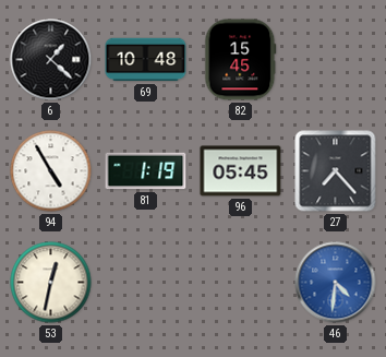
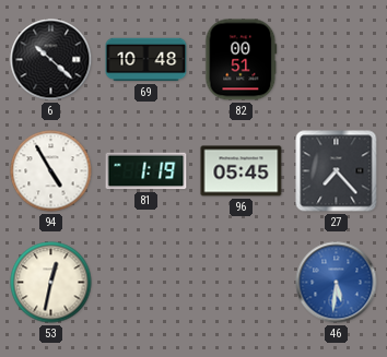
6: 1:22 -> 10:22
82: 15:45 -> 00:51
46: 4:31 -> 5:31
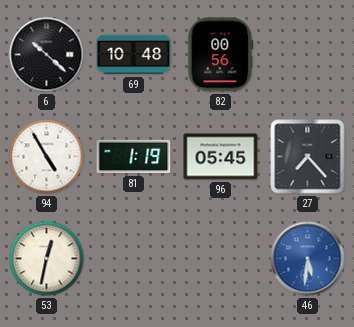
82: 00:51 -> 00:56
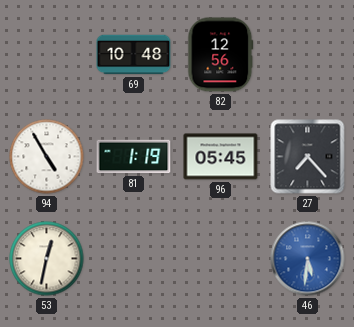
6: 10:22 -> none
82: 00:56 -> 12:56
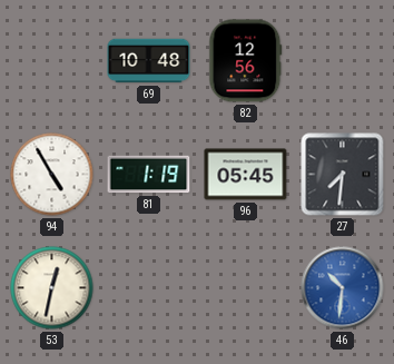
27: 7:23 -> 7:31
46: 5:31 -> 10:31
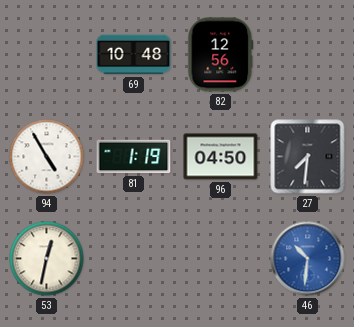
96: 05:45 -> 04:50
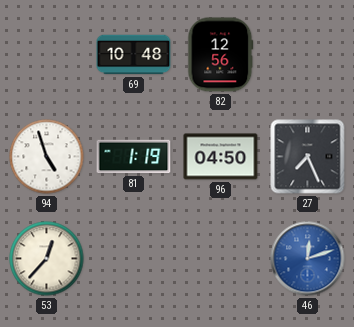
94: 4:55 -> 4:57
27: 7:31 -> 7:26
53: 12:32 -> 12:37
46: 10:31 -> 12:12
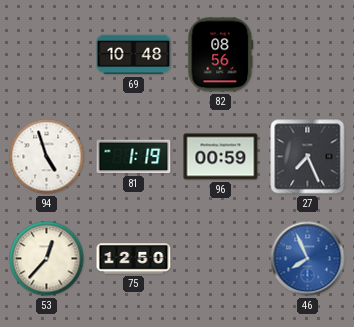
82: 12:56 -> 08:56
96: 04:50 -> 00:59
75: none -> 12:50
46: 12:12 -> 7:56
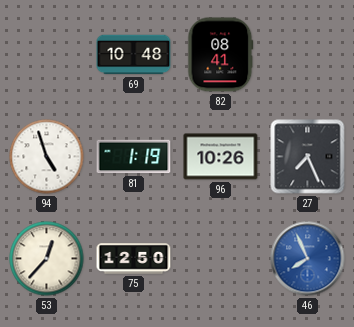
82: 08:56 -> 08:41
96: 00:59 -> 10:26
